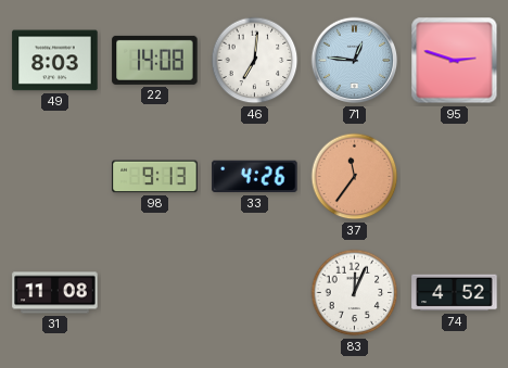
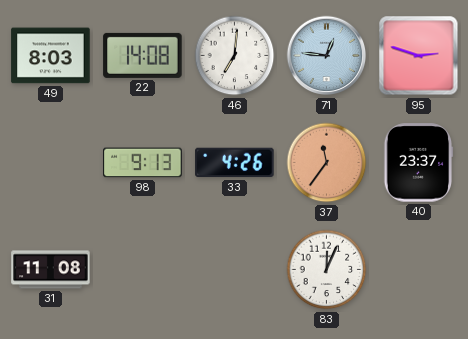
40: none -> 23:37
74: 4:52 -> none
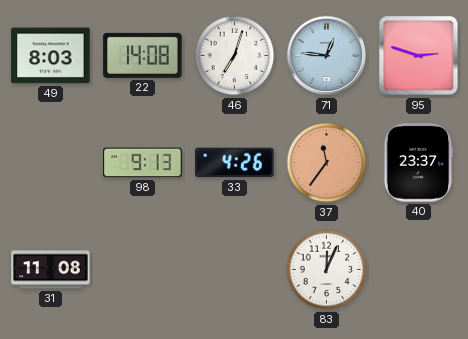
46: 7:01 -> 7:03
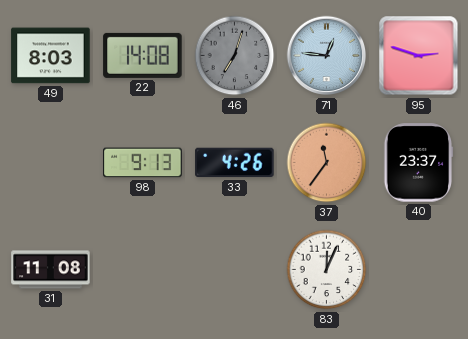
46 dial: white -> grey
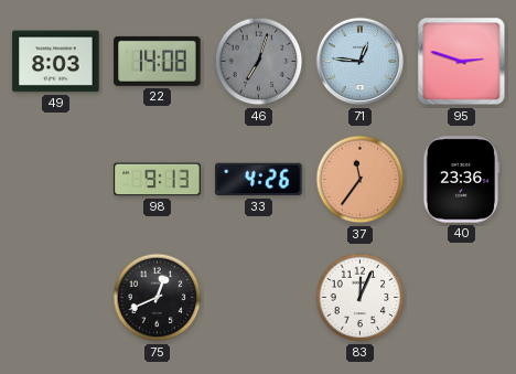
40: 23:37 -> 23:36
31: 11:08 -> none
75: none -> 12:41
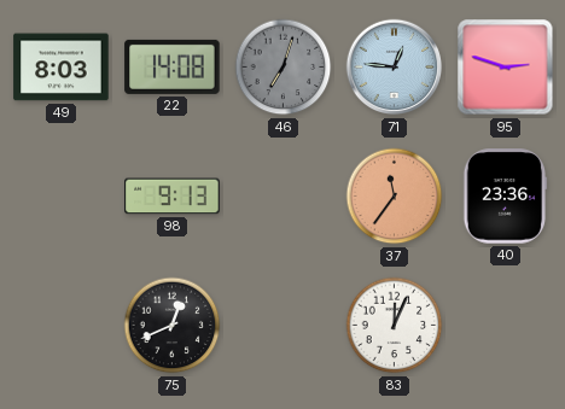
33: 4:26 -> none
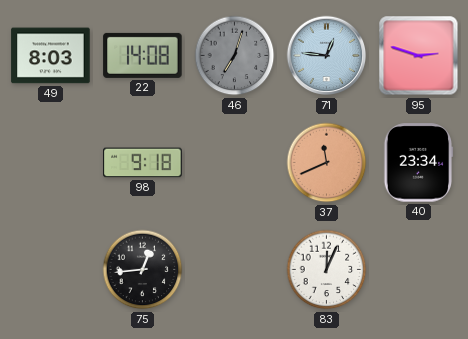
98: 9:13 -> 9:18
37: 11:36 -> 11:41
40: 23:36 -> 23:34
75: 12:41 -> 12:44
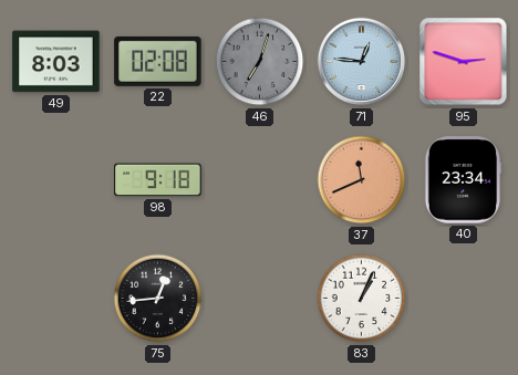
22: 14:08 -> 02:08
83: 12:04 -> 1:04
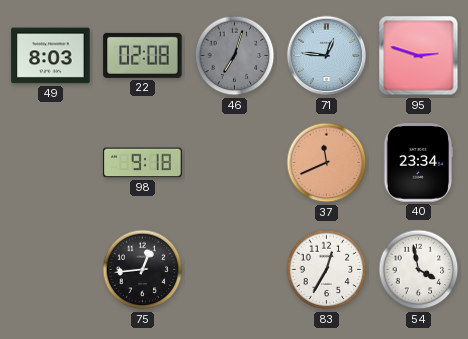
83: 1:04 -> 12:35
54: none -> 3:58
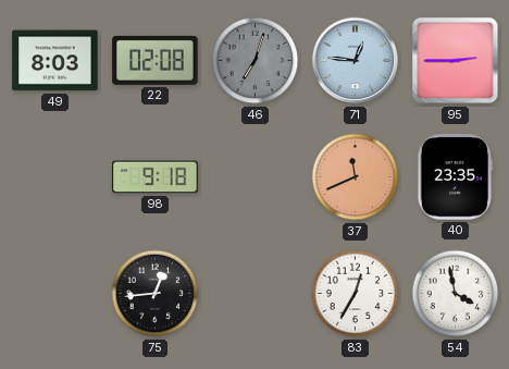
95: 2:48 -> 2:45
40: 23:34 -> 23:35
